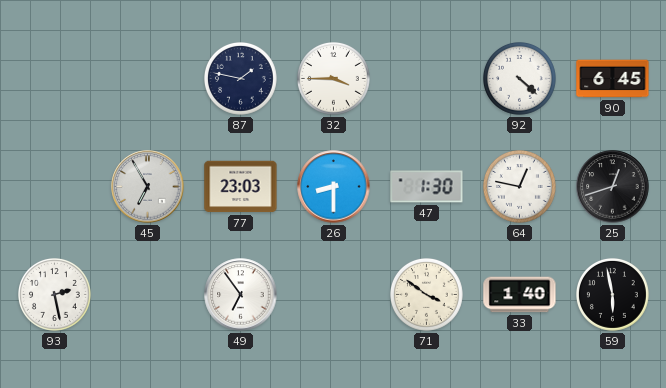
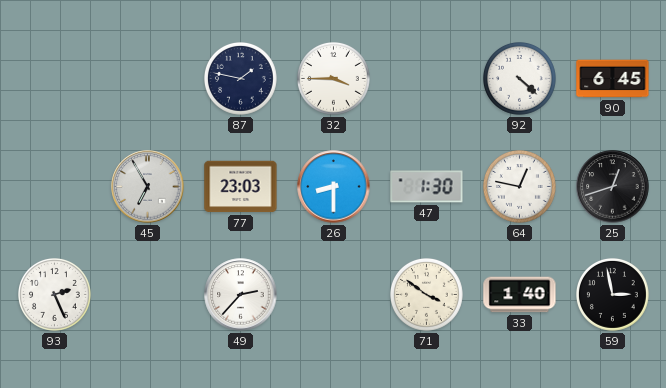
93: 2:28 -> 2:26
49: 6:54 -> 2:37
59: 5:58 -> 2:58
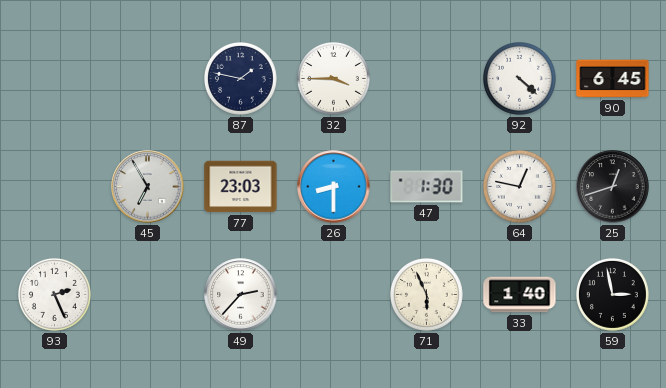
71: 3:51 -> 5:56
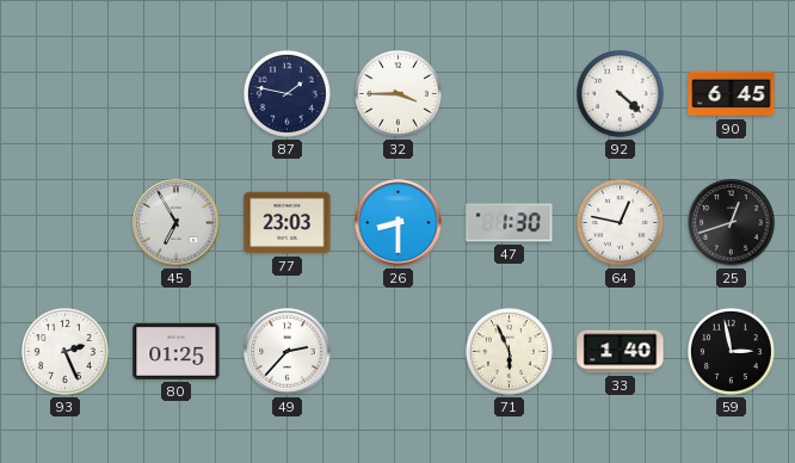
80: none -> 01:25
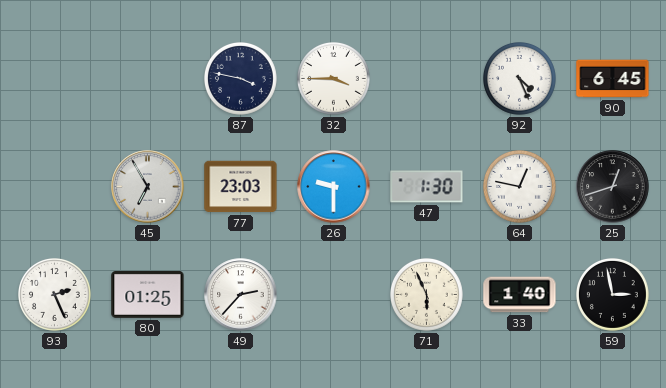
87: 1:47 -> 3:47
92: 4:22 -> 4:26
26: 8:30 -> 9:30
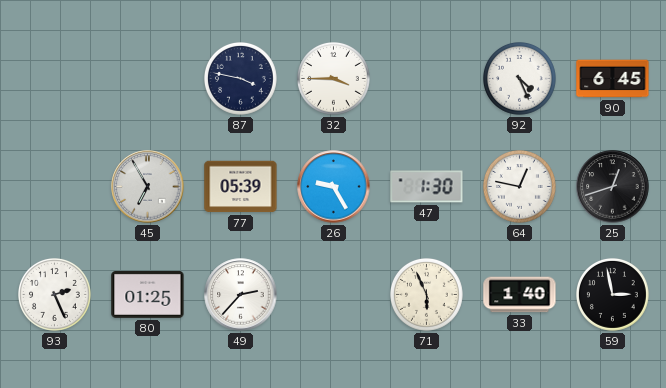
77: 23:03 -> 05:39
26: 9:30 -> 9:25
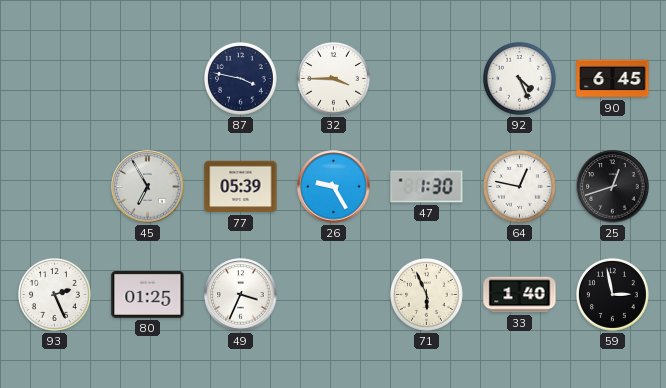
49: 2:37 -> 3:34
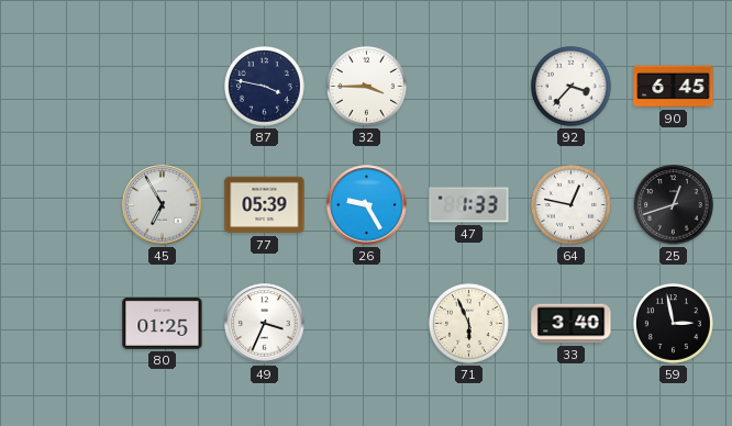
92: 4:26 -> 3:37
47: 1:30 -> 1:33
93: 2:26 -> none
33: 1:40 -> 3:40
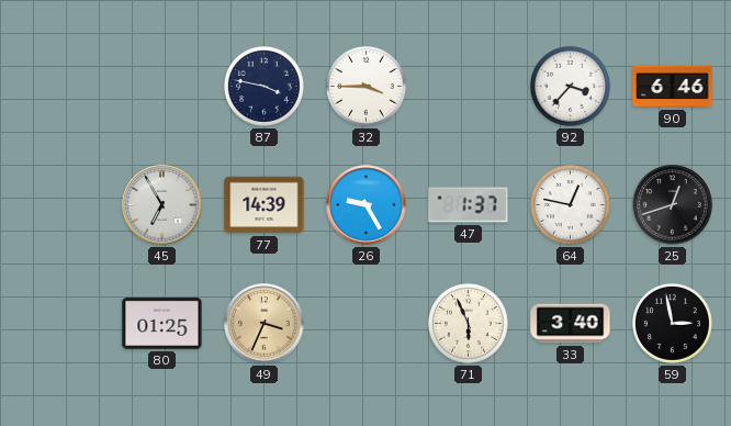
90: 6:45 -> 6:46
77: 05:39 -> 14:39
47: 1:33 -> 1:37
49 dial: white -> champagne
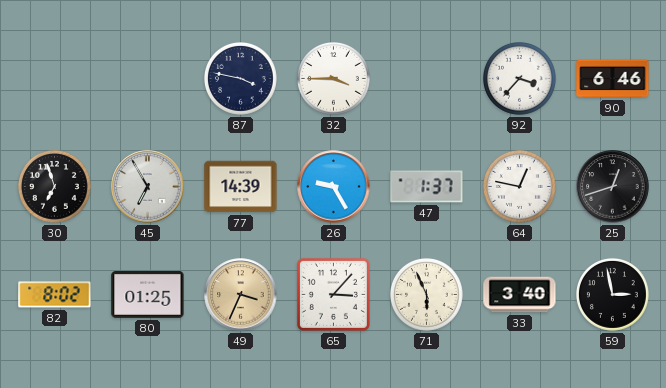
30: none -> 6:57
82: none -> 8:02
65: none -> 3:07
